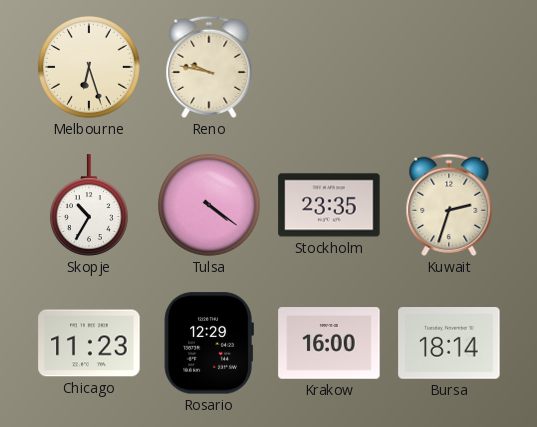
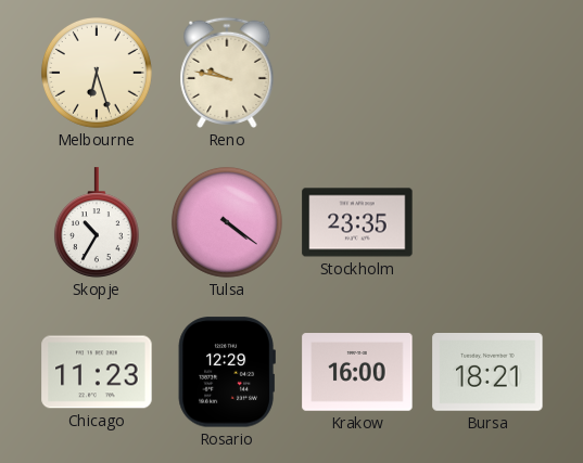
Kuwait: 2:33 -> none
Bursa: 18:14 -> 18:21
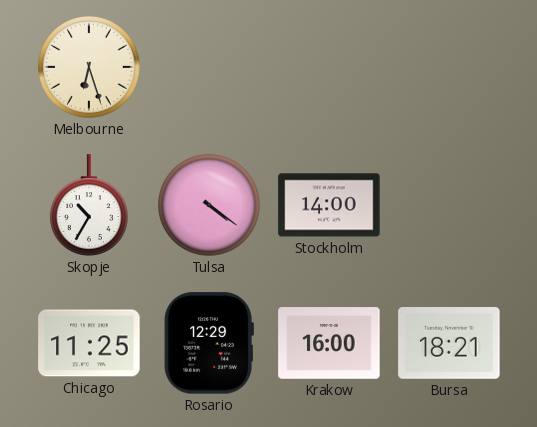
Reno: 9:47 -> none
Stockholm: 23:35 -> 14:00
Chicago: 11:23 -> 11:25
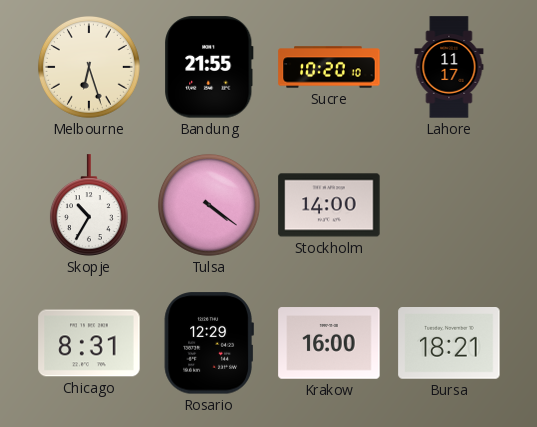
Bandung: none -> 21:55
Sucre: none -> 10:20
Lahore: none -> 11:17
Chicago: 11:25 -> 8:31
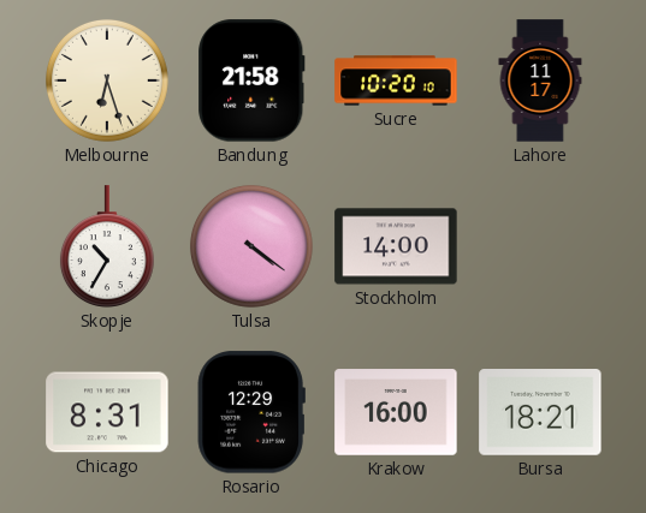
Bandung: 21:55 -> 21:58
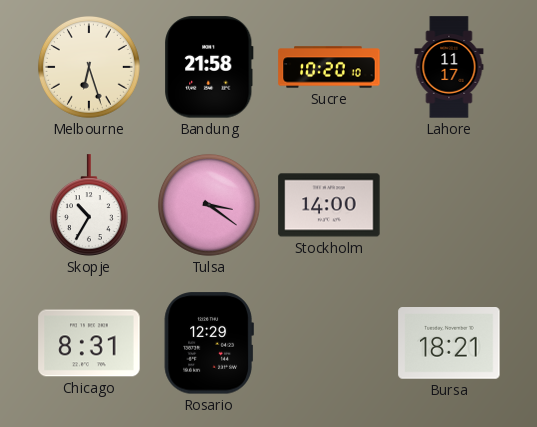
Tulsa: 4:21 -> 3:21
Krakow: 16:00 -> none
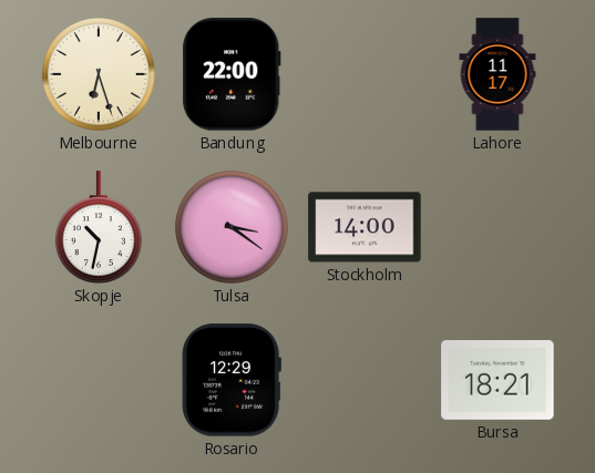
Bandung: 21:58 -> 22:00
Sucre: 10:20 -> none
Skopje: 10:35 -> 10:32
Chicago: 8:31 -> none
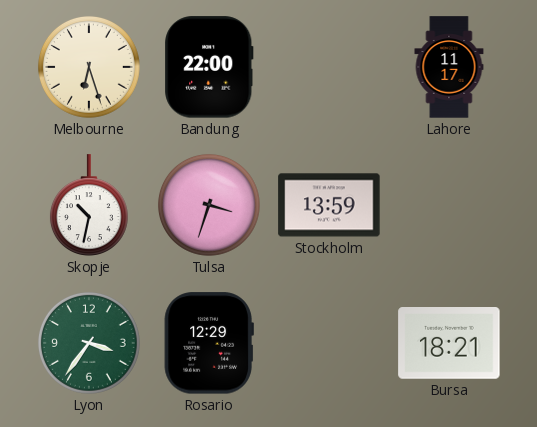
Tulsa: 3:21 -> 3:33
Stockholm: 14:00 -> 13:59
Lyon: none -> 3:36
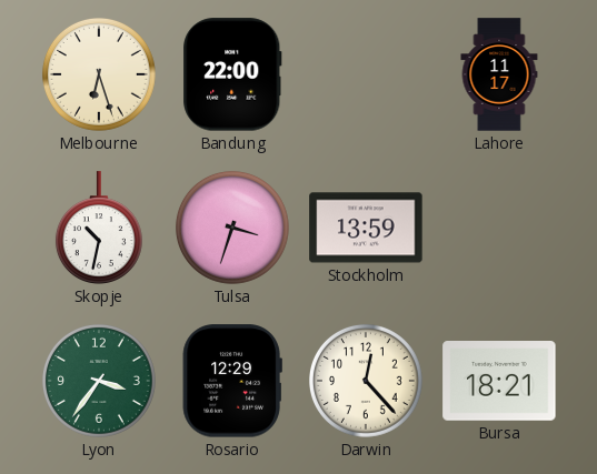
Darwin: none -> 12:23
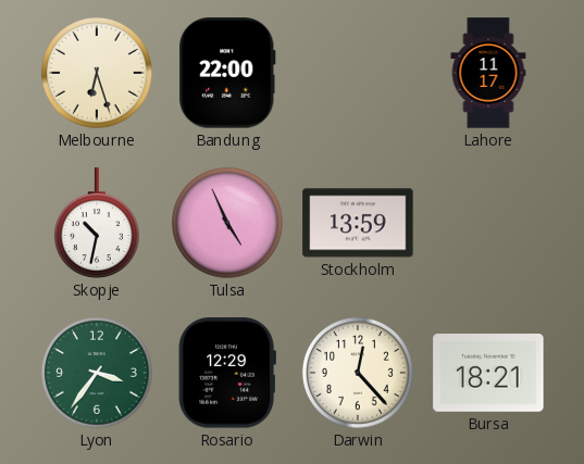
Tulsa: 3:33 -> 4:56
